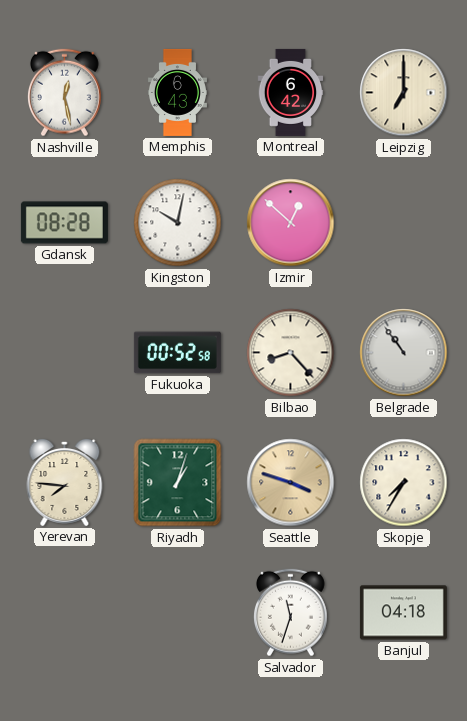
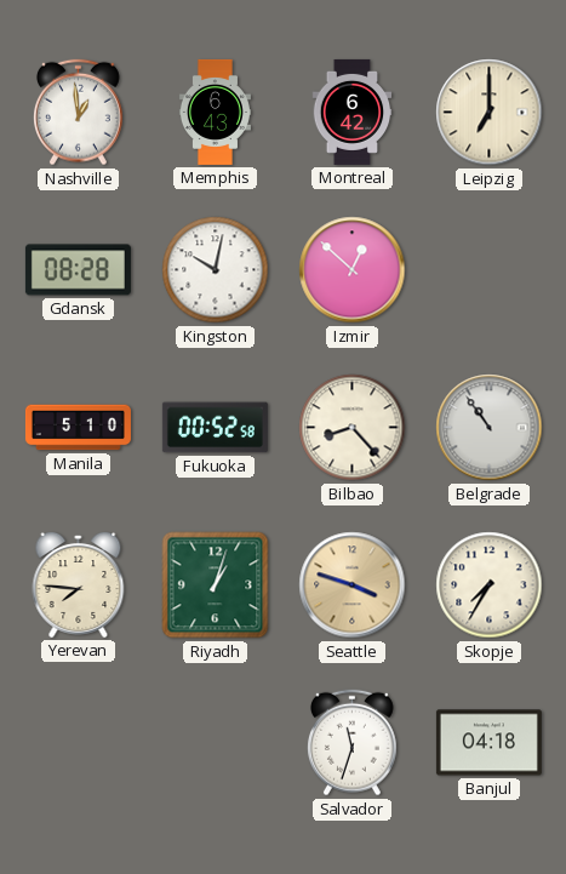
Nashville: 12:28 -> 12:59
Manila: none -> 5:10
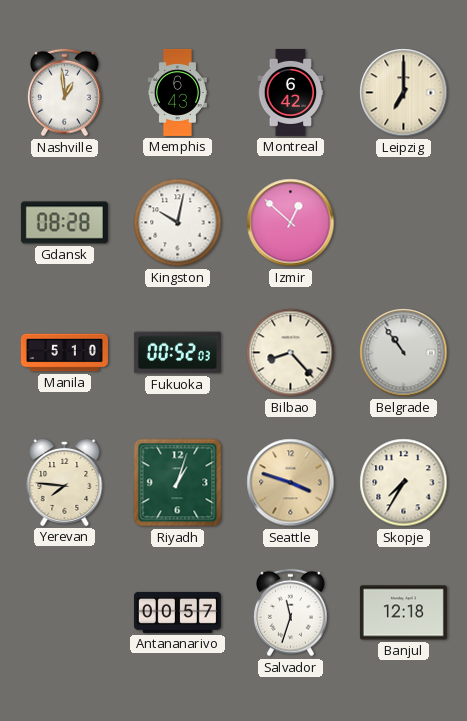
Fukuoka: 00:52:58 -> 00:52:03
Antananarivo: none -> 00:57
Banjul: 04:18 -> 12:18
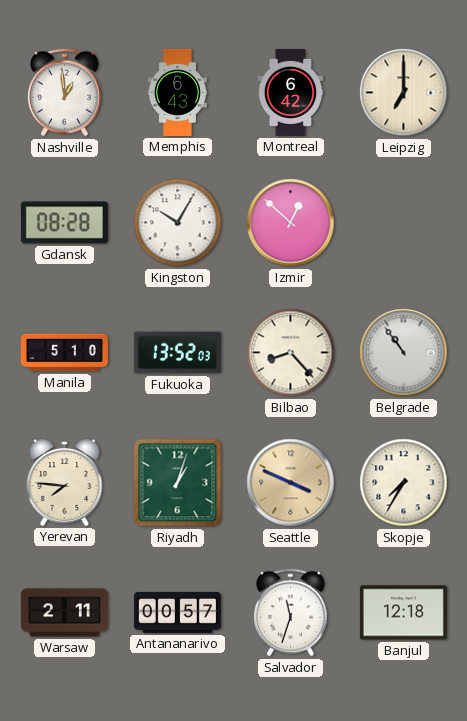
Kingston: 10:02 -> 10:05
Fukuoka: 00:52 -> 13:52
Seattle: 3:48 -> 3:49
Warsaw: none -> 2:11
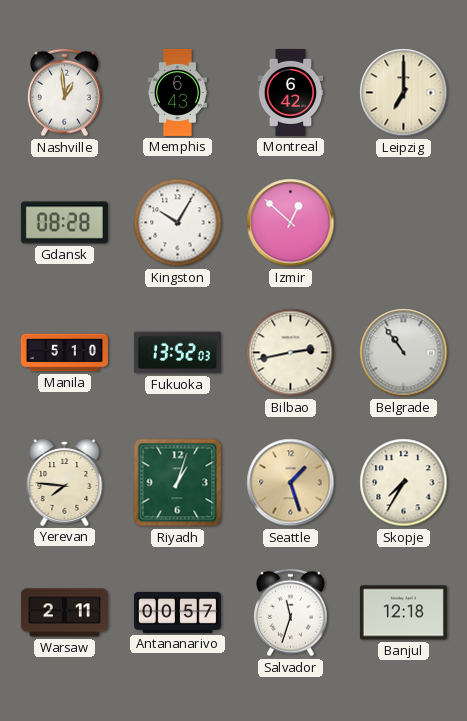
Bilbao: 8:23 -> 2:43
Seattle: 3:49 -> 1:27
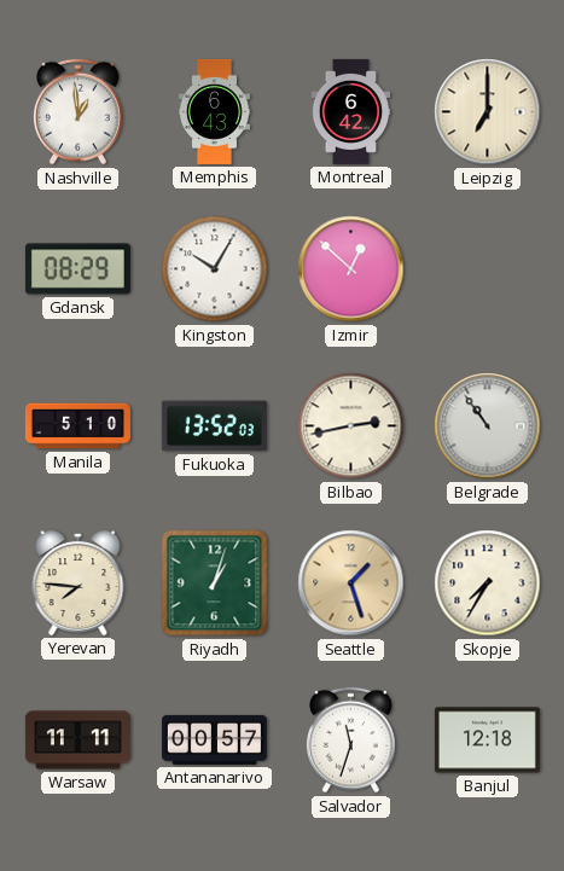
Gdansk: 08:28 -> 08:29
Warsaw: 2:11 -> 11:11
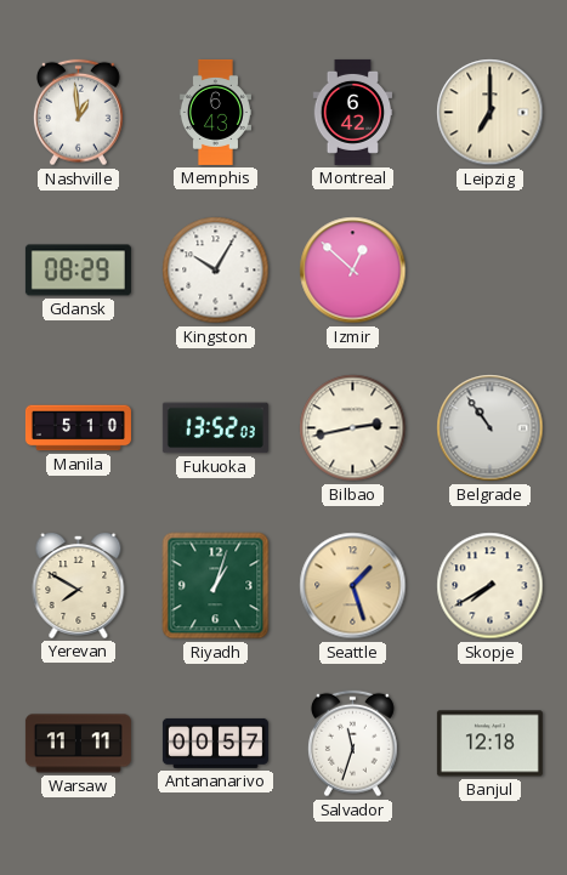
Yerevan: 7:46 -> 7:50
Skopje: 7:35 -> 7:40
